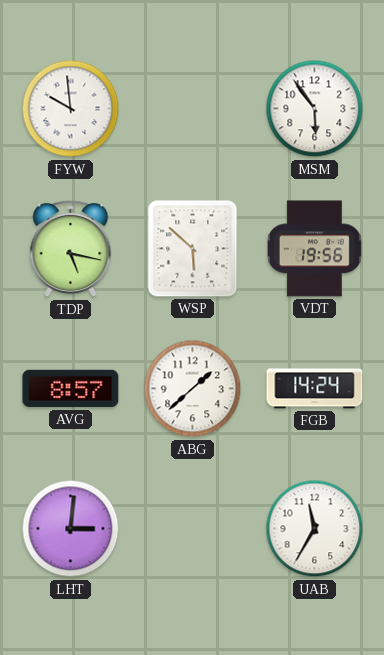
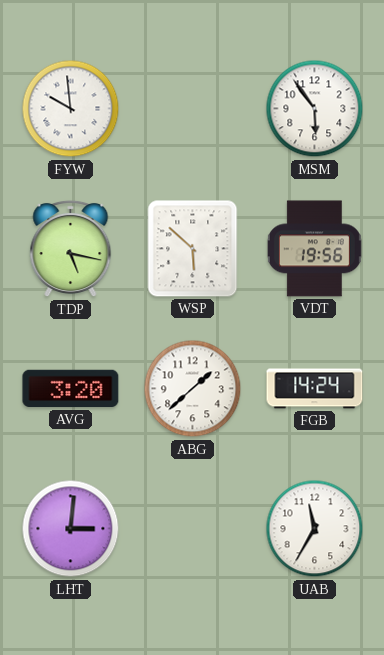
AVG: 8:57 -> 3:20
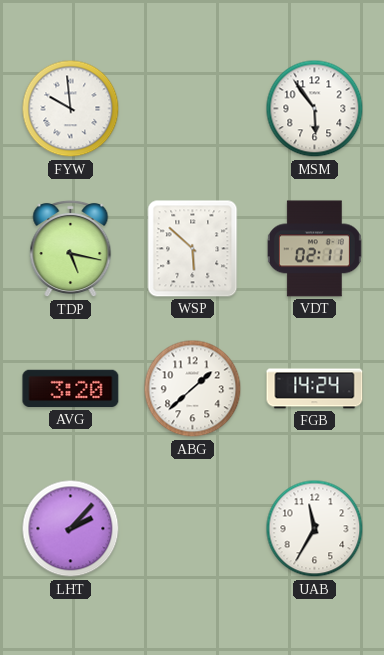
VDT: 19:56 -> 02:11
LHT: 3:01 -> 2:07
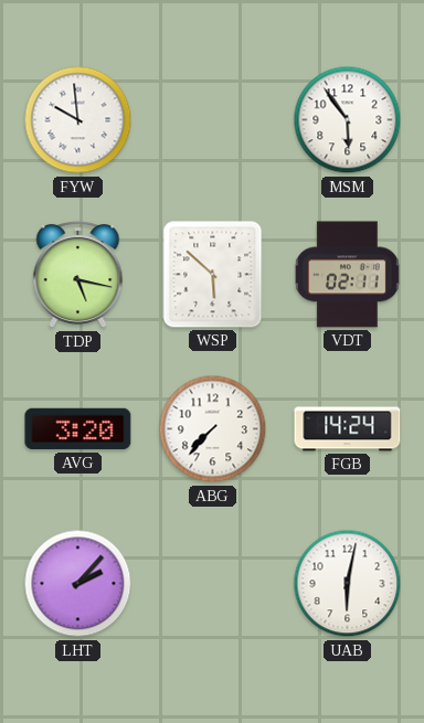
ABG: 1:38 -> 7:37
UAB: 11:35 -> 6:02
